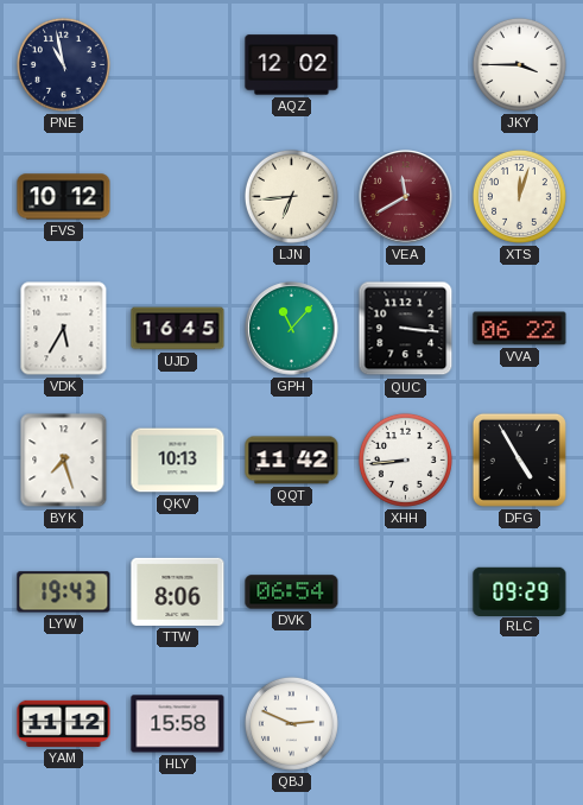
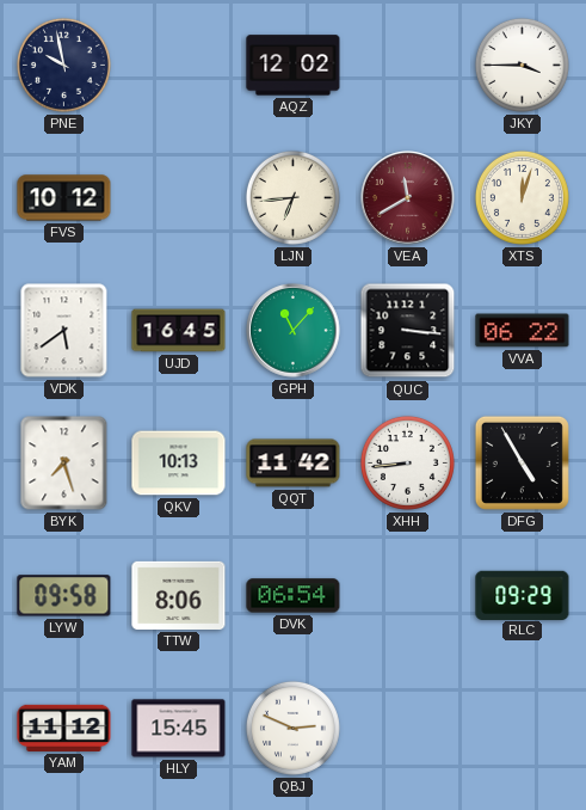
PNE: 10:58 -> 9:58
VDK: 5:35 -> 5:39
LYW: 19:43 -> 09:58
HLY: 15:58 -> 15:45
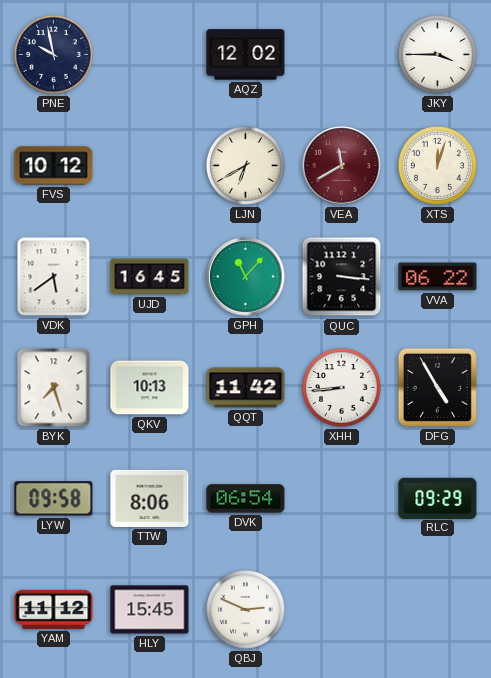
LJN: 6:44 -> 6:40
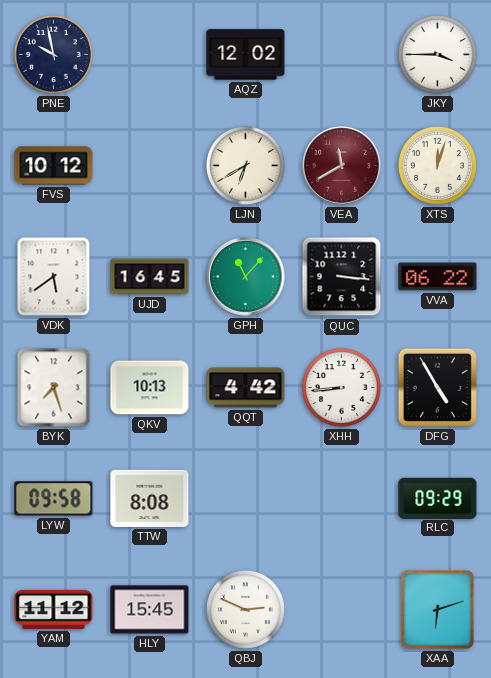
QQT: 11:42 -> 4:42
TTW: 8:06 -> 8:08
DVK: 06:54 -> none
XAA: none -> 6:12
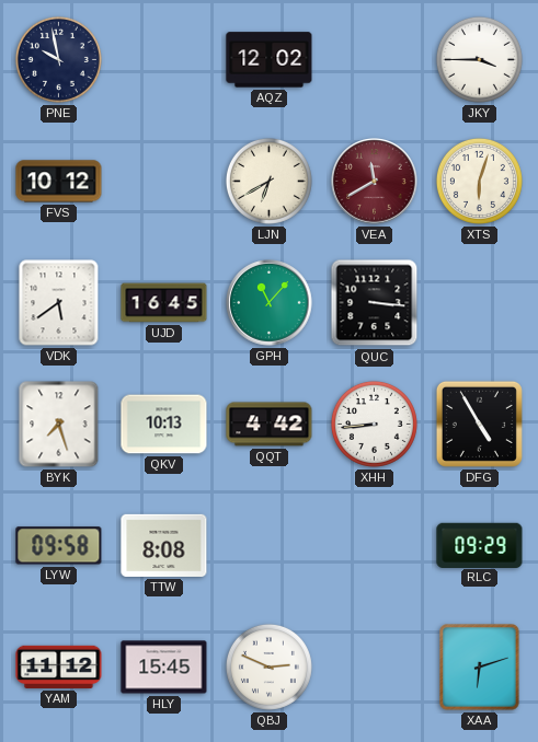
XTS: 12:03 -> 6:03
VVA: 06:22 -> none
